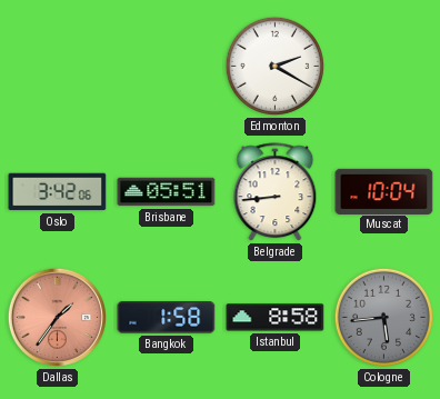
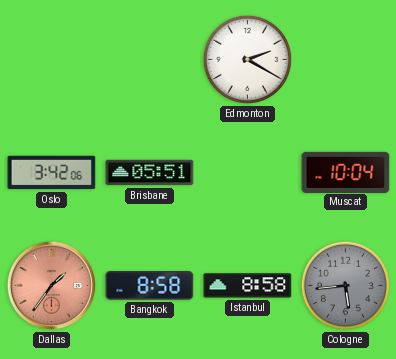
Belgrade: 8:44 -> none
Bangkok: 1:58 -> 8:58
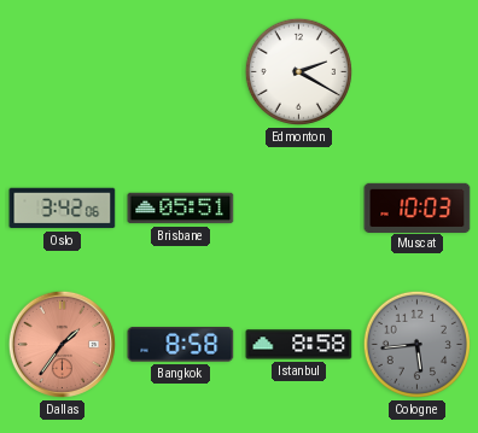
Muscat: 10:04 -> 10:03
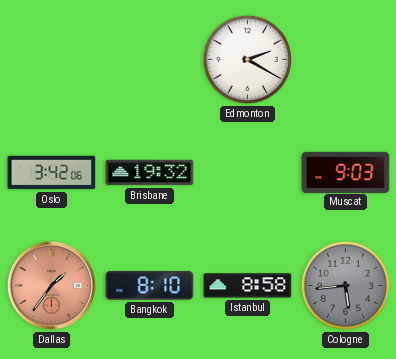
Brisbane: 05:51 -> 19:32
Muscat: 10:03 -> 9:03
Bangkok: 8:58 -> 8:10
